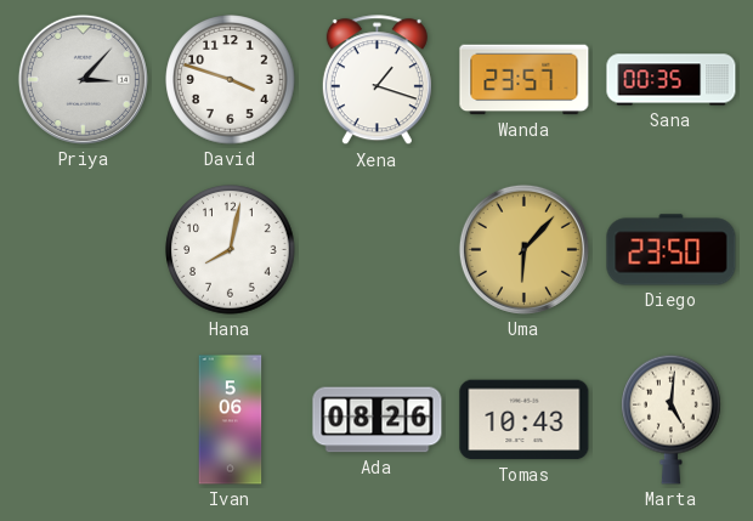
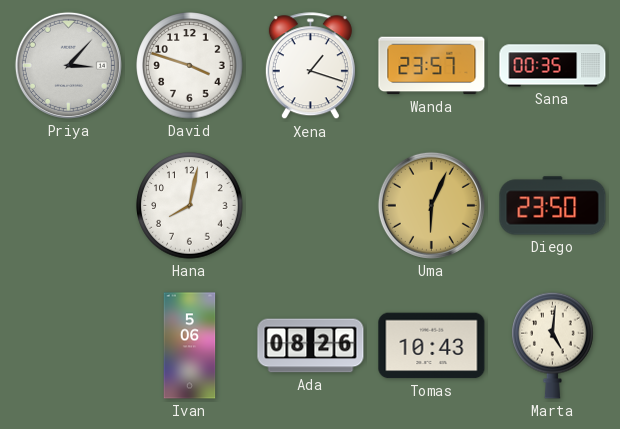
Uma: 6:07 -> 6:04
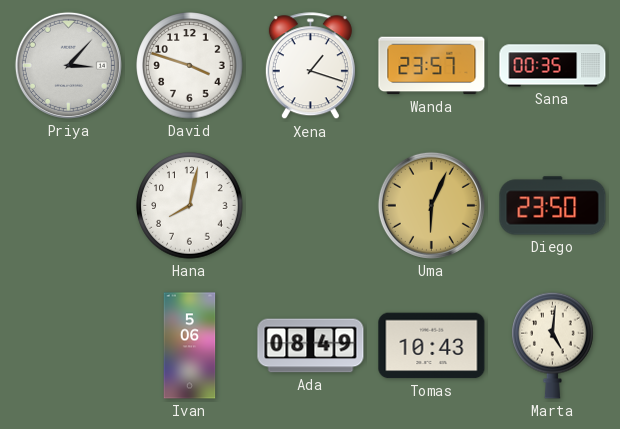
Ada: 08:26 -> 08:49
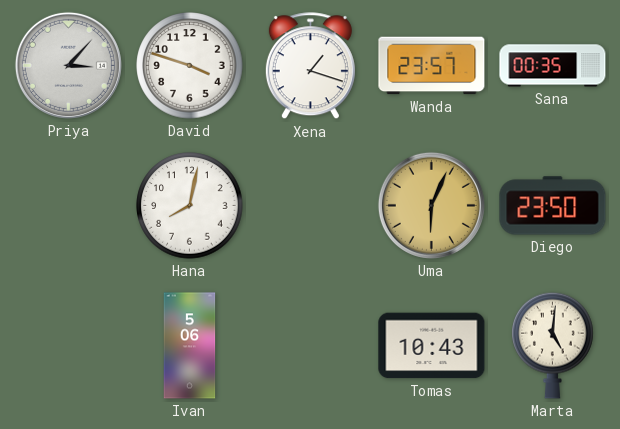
Ada: 08:49 -> none
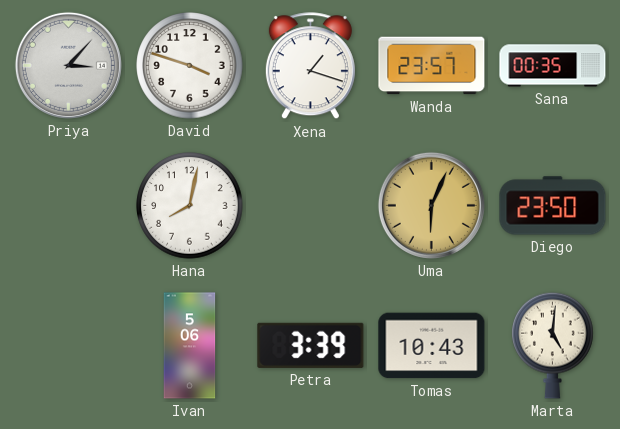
Petra: none -> 3:39
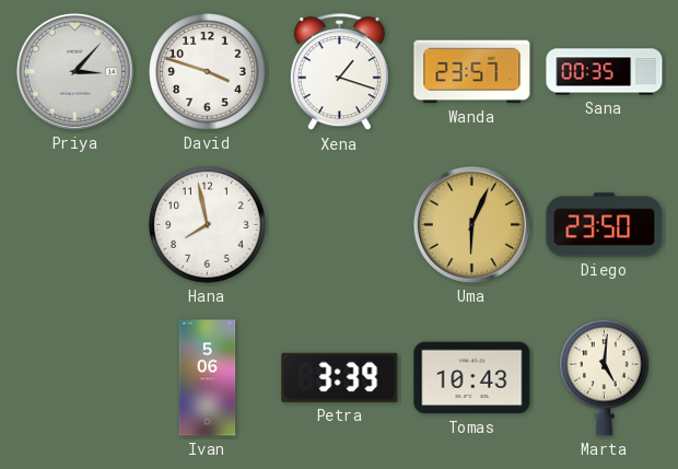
Hana: 8:02 -> 7:58
